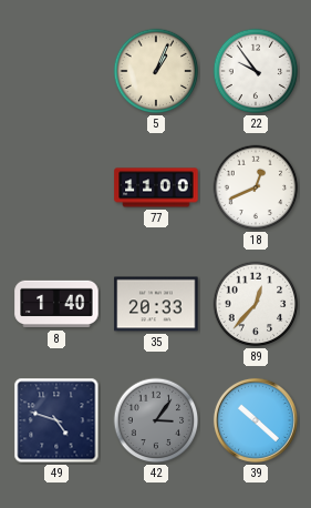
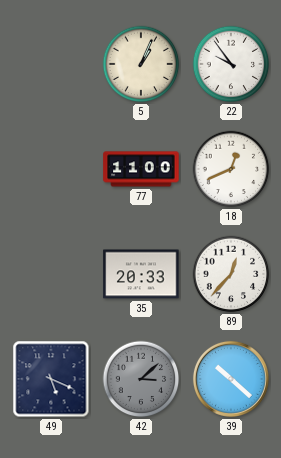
8: 1:40 -> none
49: 4:48 -> 5:19
42: 3:06 -> 3:08
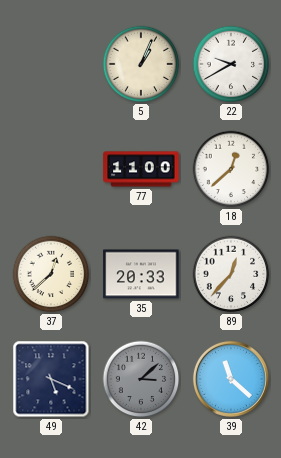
22: 9:54 -> 9:40
18: 12:41 -> 12:38
37: none -> 12:38
39: 10:22 -> 11:22
